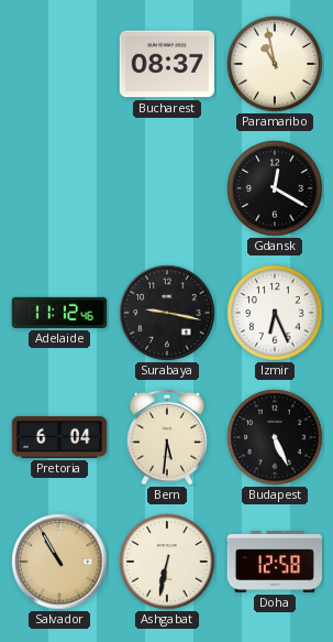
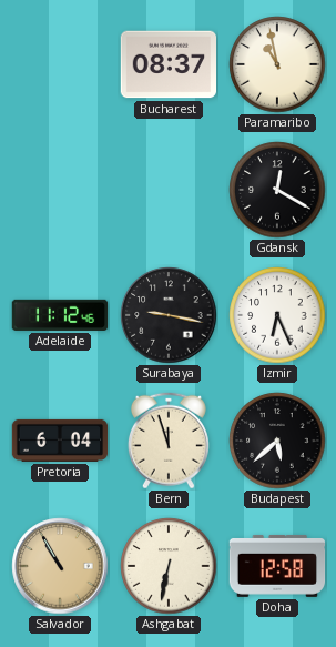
Bern: 5:31 -> 11:57
Budapest: 5:26 -> 5:38
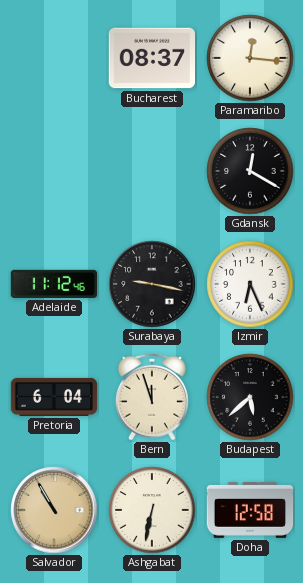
Paramaribo: 10:58 -> 12:16
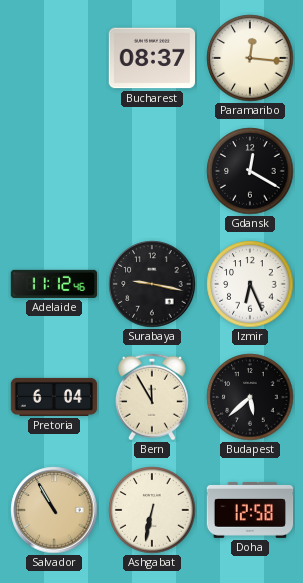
Bern: 11:57 -> 11:55
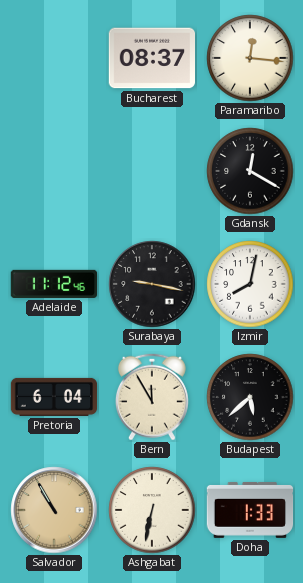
Izmir: 6:26 -> 8:02
Doha: 12:58 -> 1:33
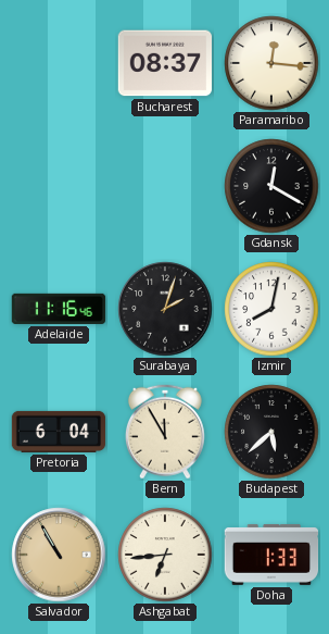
Adelaide: 11:12 -> 11:16
Surabaya: 9:17 -> 2:03
Ashgabat: 6:32 -> 6:44
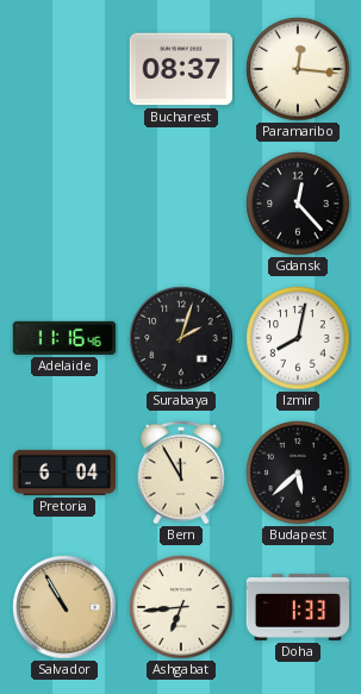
Gdansk: 12:20 -> 12:23
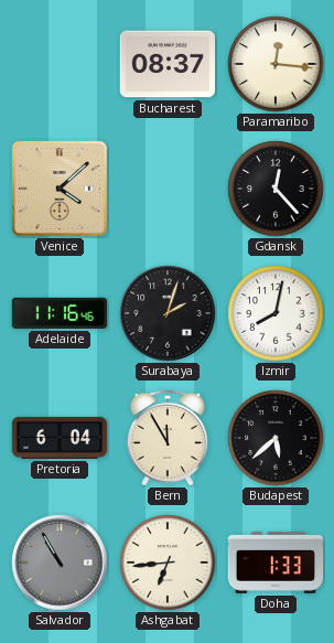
Venice: none -> 4:08
Salvador dial: champagne -> grey
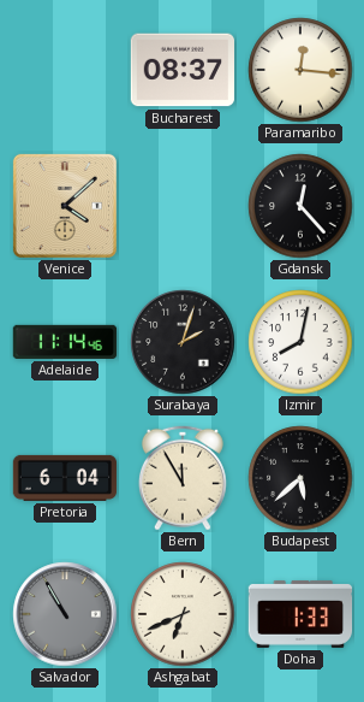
Adelaide: 11:16 -> 11:14
Ashgabat: 6:44 -> 6:41
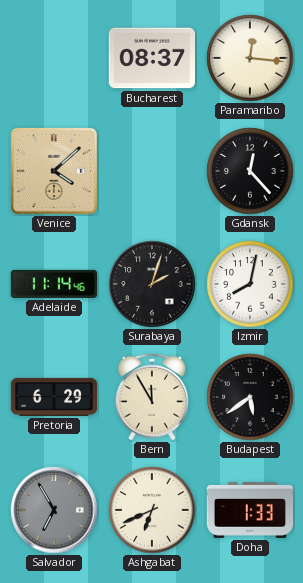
Pretoria: 6:04 -> 6:29
Budapest: 5:38 -> 5:39
Salvador: 10:55 -> 6:55
